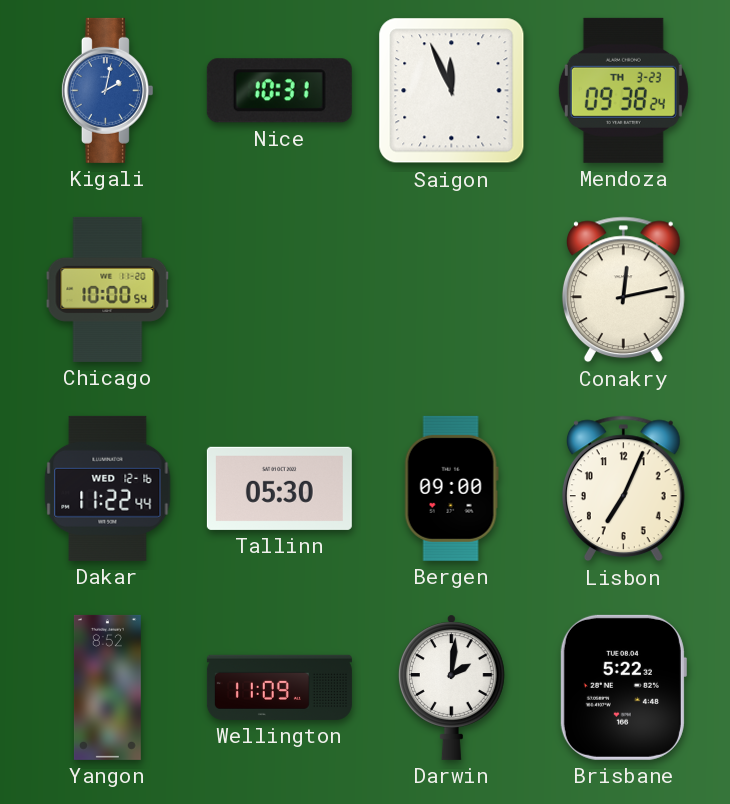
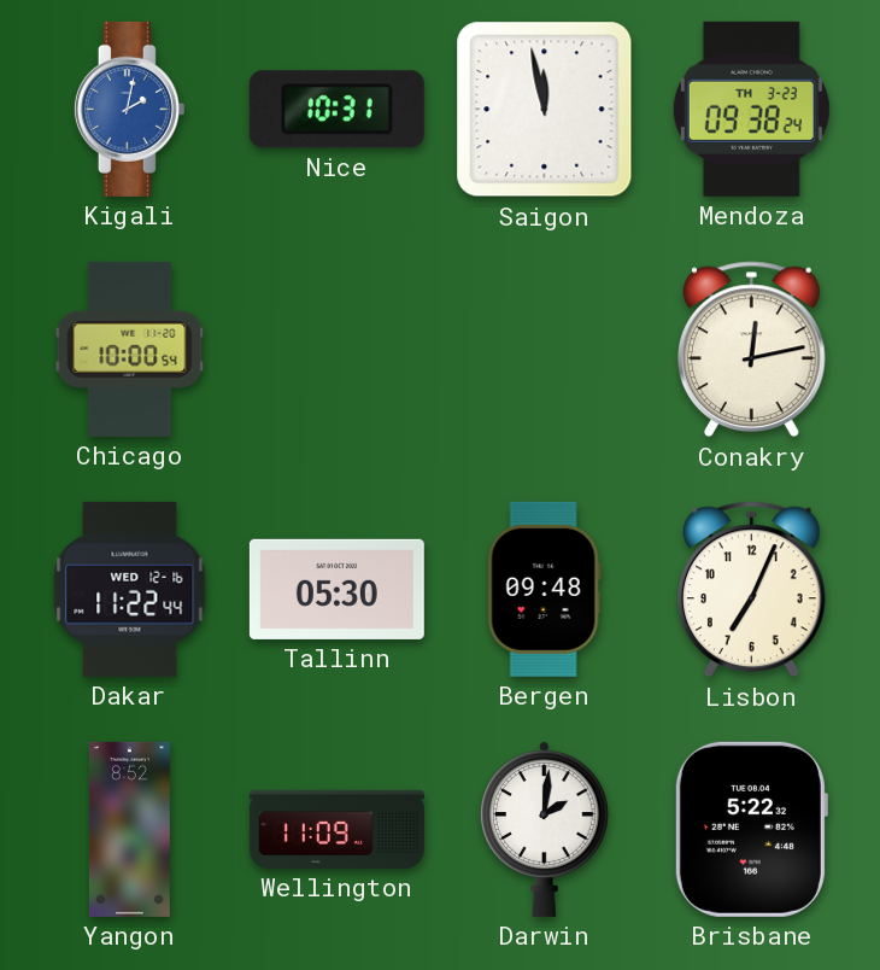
Saigon: 11:56 -> 11:58
Bergen: 09:00 -> 09:48
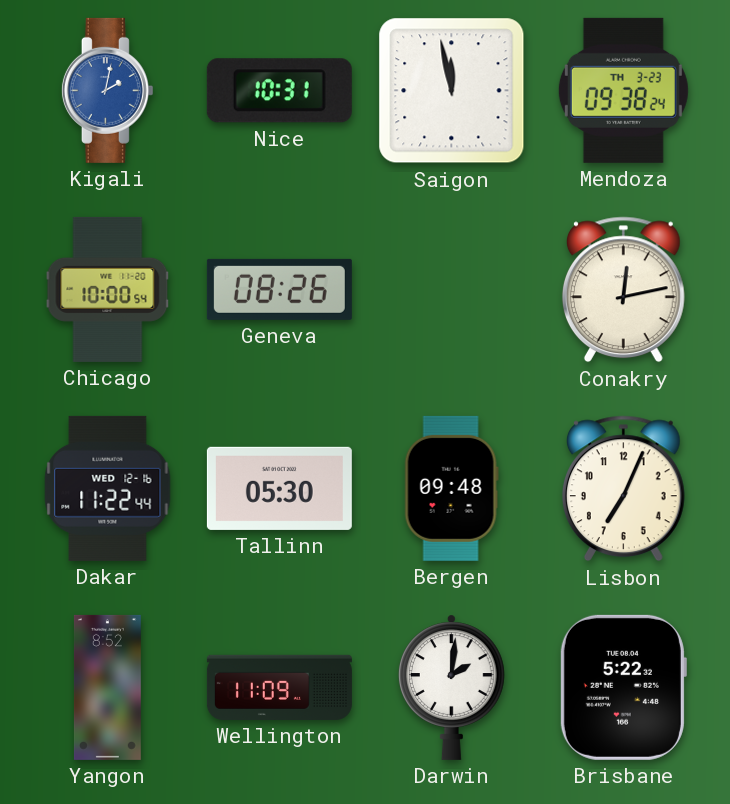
Geneva: none -> 08:26
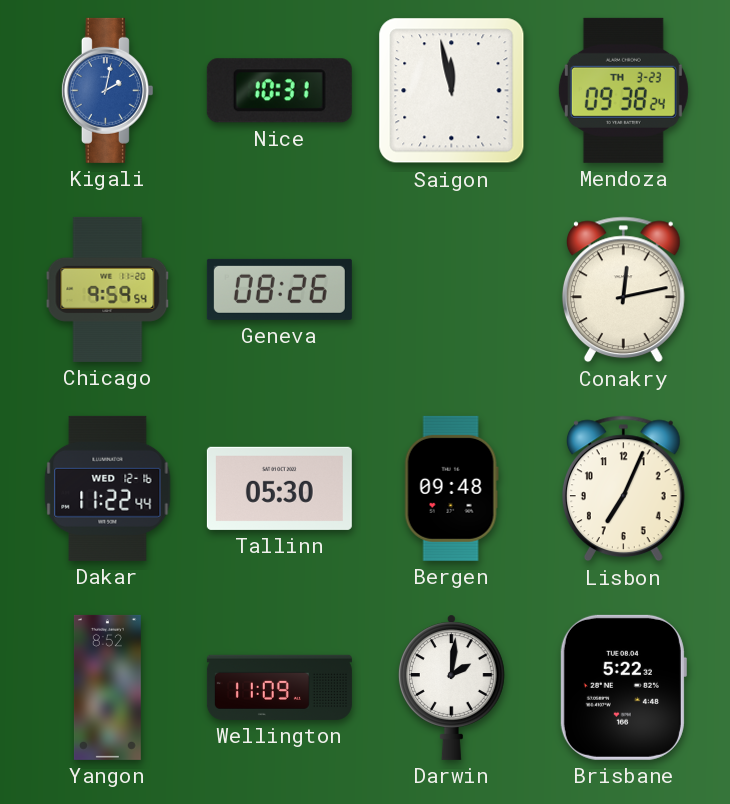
Chicago: 10:00 -> 9:59
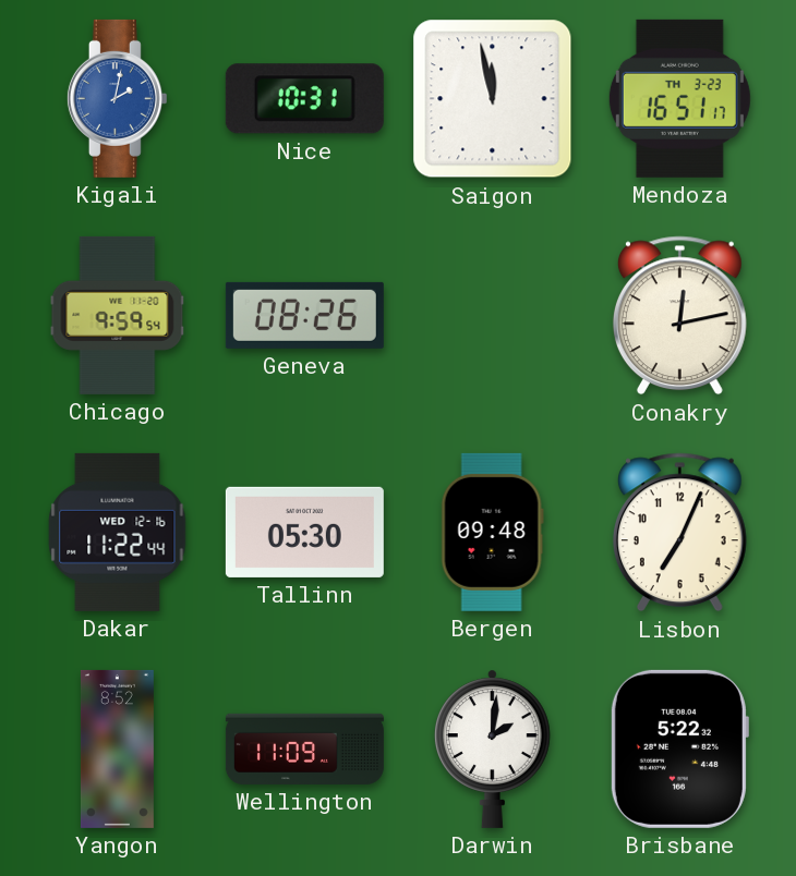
Mendoza: 09:38 -> 16:51
